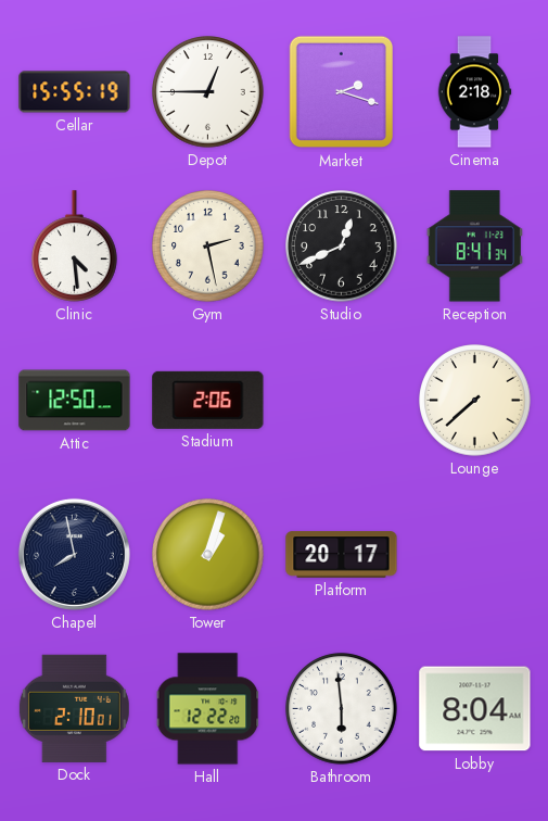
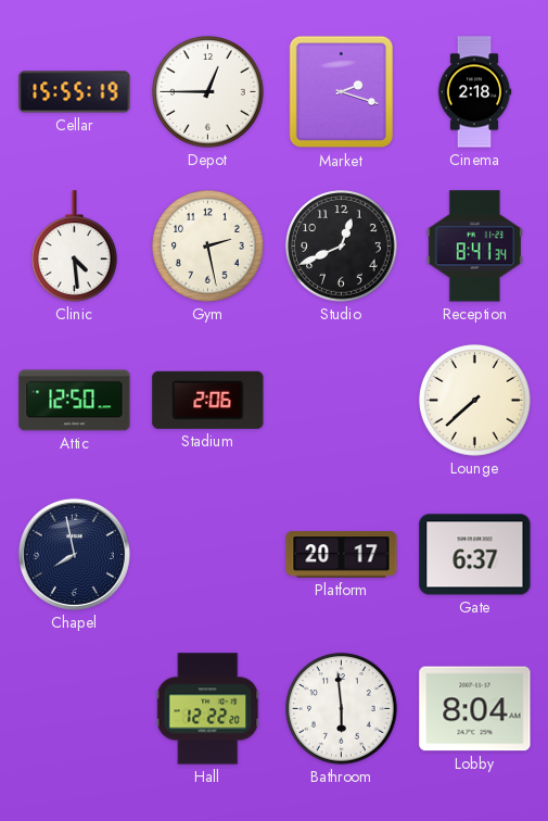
Tower: 1:03 -> none
Gate: none -> 6:37
Dock: 2:10 -> none
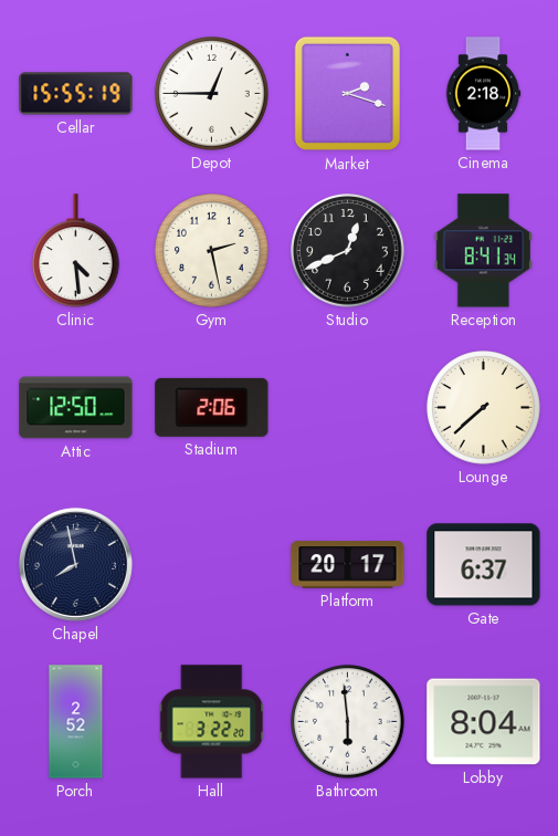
Porch: none -> 2:52
Hall: 12:22 -> 3:22
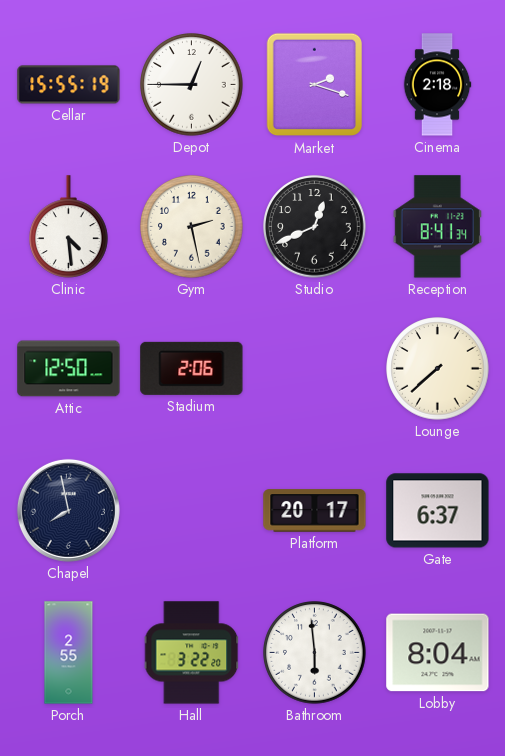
Porch: 2:52 -> 2:55
